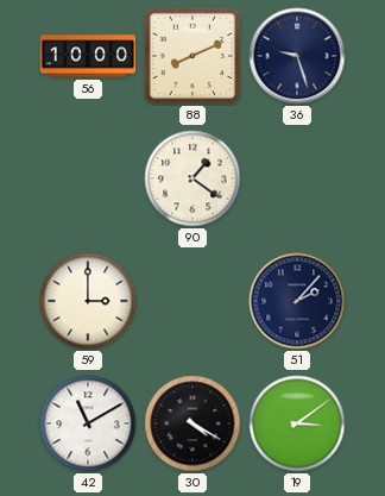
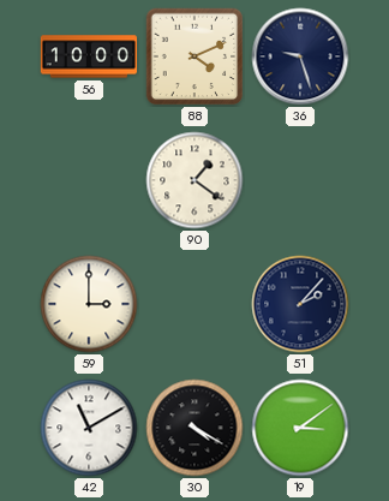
88: 8:11 -> 4:11
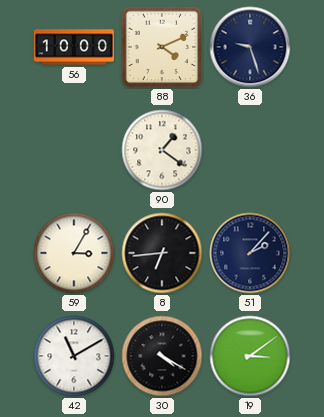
59: 3:00 -> 3:05
8: none -> 6:44
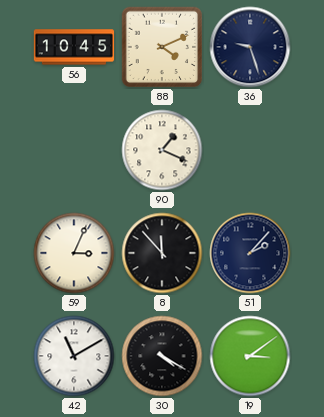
56: 10:00 -> 10:45
90: 1:21 -> 1:19
59: 3:05 -> 3:04
8: 6:44 -> 11:53
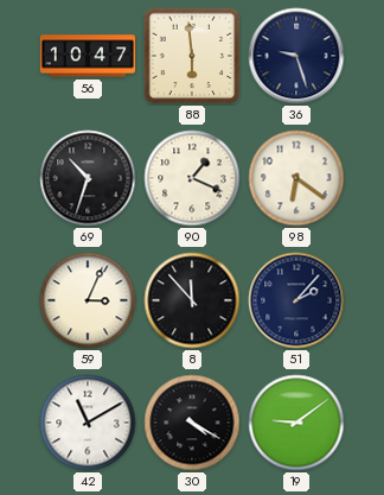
56: 10:45 -> 10:47
88: 4:11 -> 5:59
69: none -> 10:33
98: none -> 6:21
19: 3:09 -> 9:09
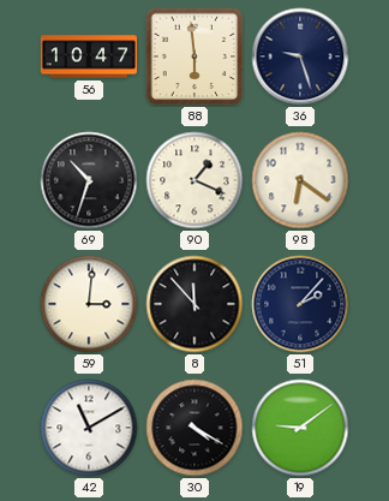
59: 3:04 -> 3:01
